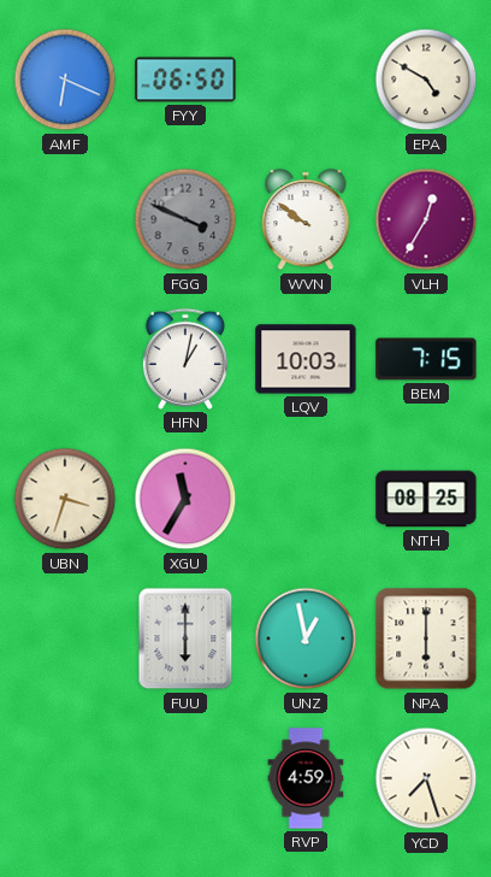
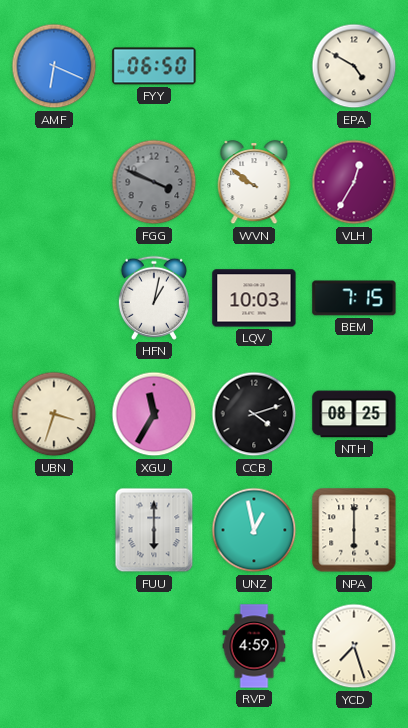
CCB: none -> 4:12
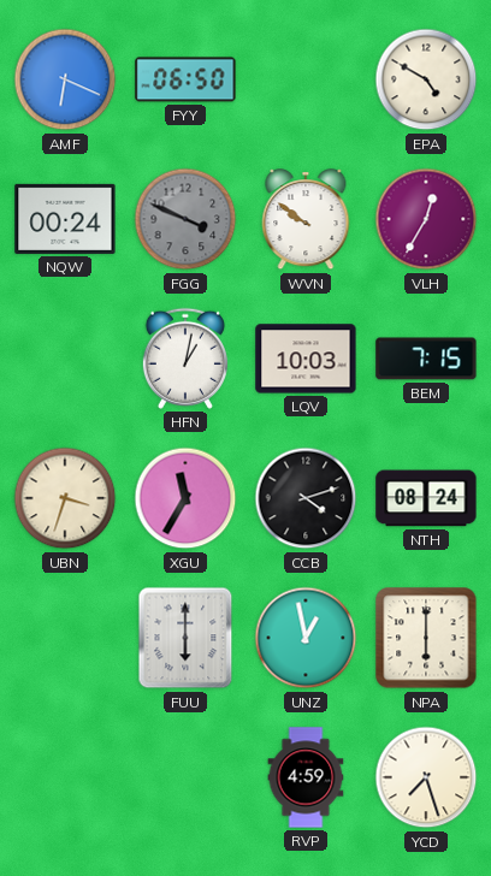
NQW: none -> 00:24
NTH: 08:25 -> 08:24
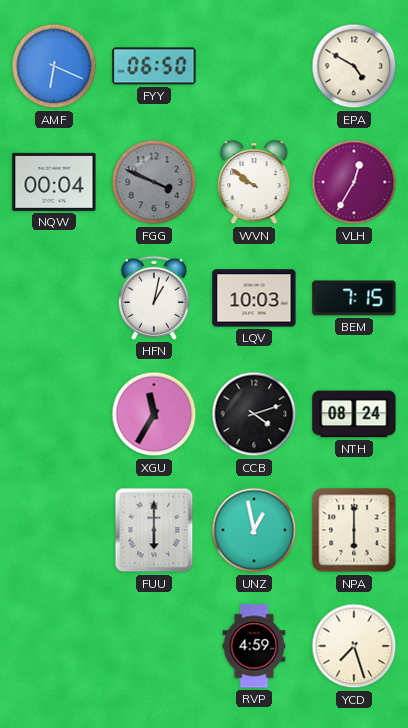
NQW: 00:24 -> 00:04
UBN: 3:33 -> none
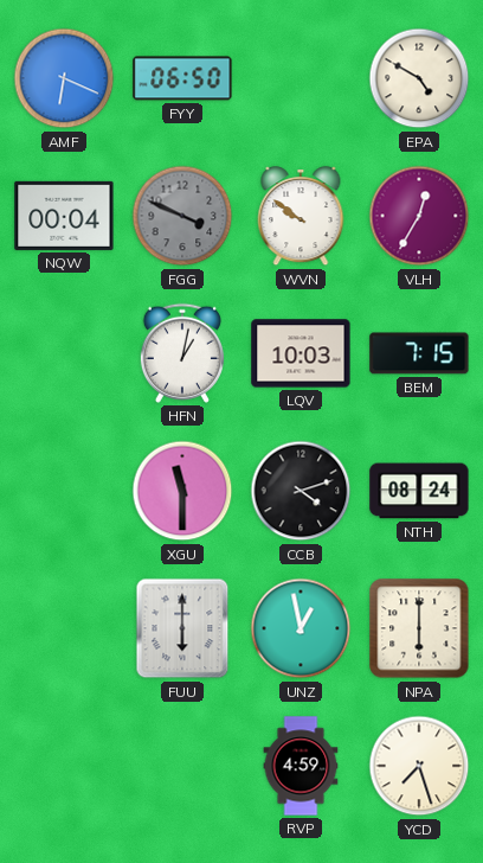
XGU: 11:35 -> 11:30
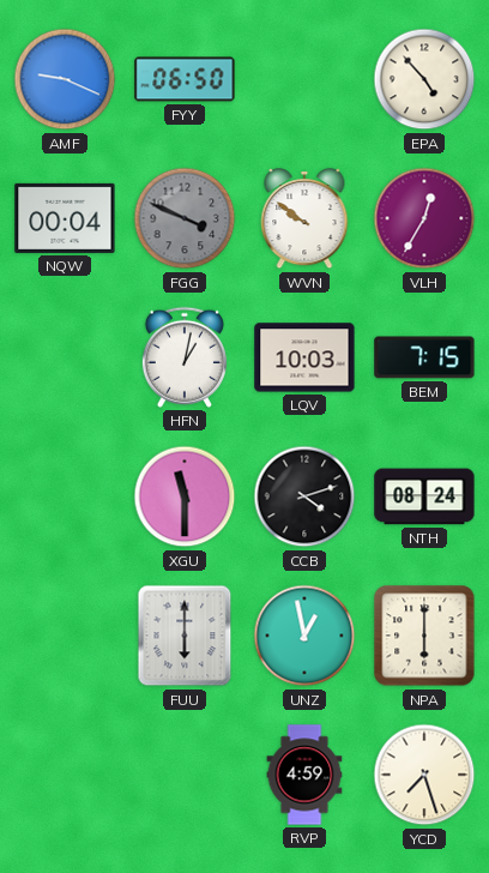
AMF: 6:19 -> 9:19
EPA: 4:50 -> 4:53
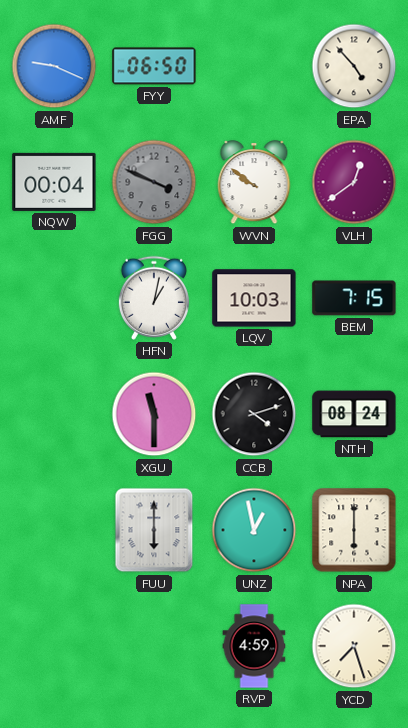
VLH: 12:35 -> 12:39
